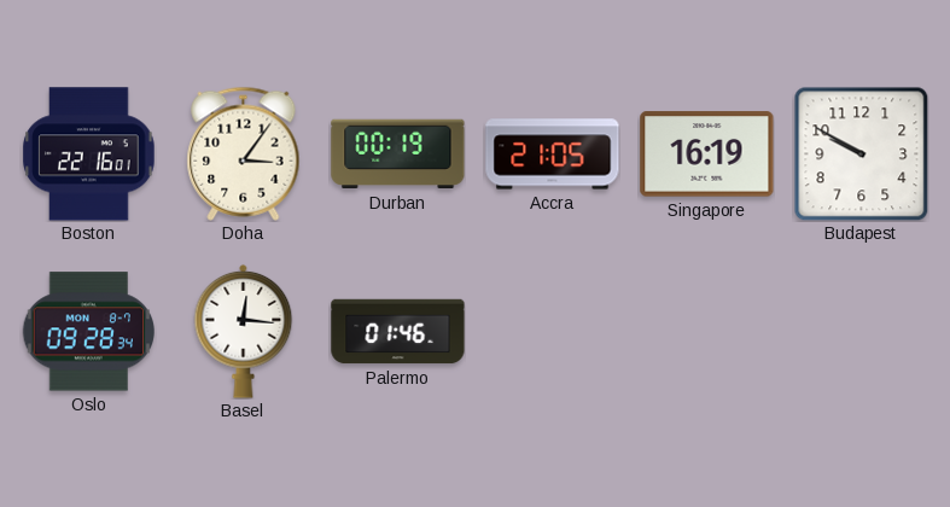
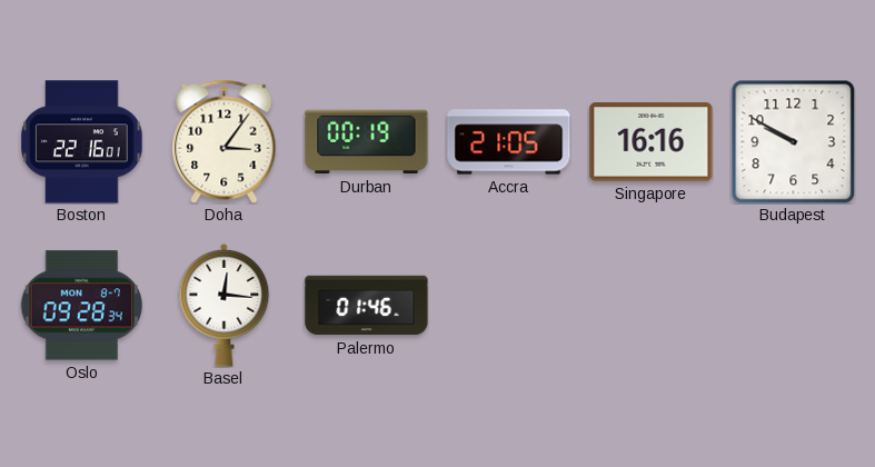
Singapore: 16:19 -> 16:16
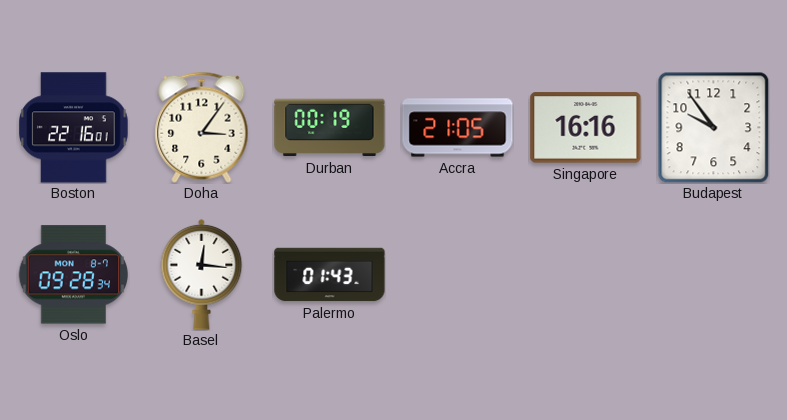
Budapest: 9:50 -> 9:54
Palermo: 01:46 -> 01:43
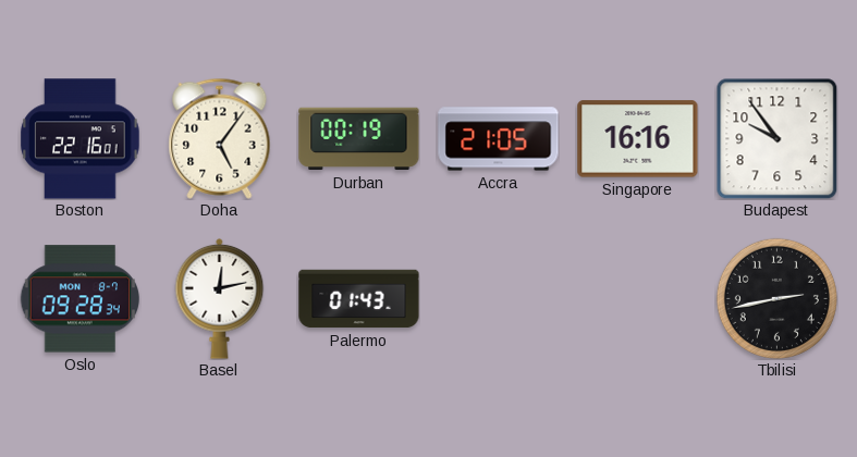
Doha: 3:06 -> 5:06
Basel: 12:16 -> 12:13
Tbilisi: none -> 2:43
